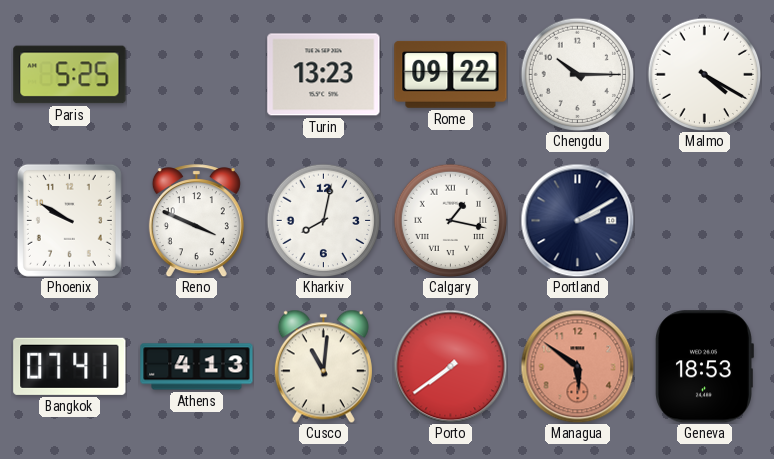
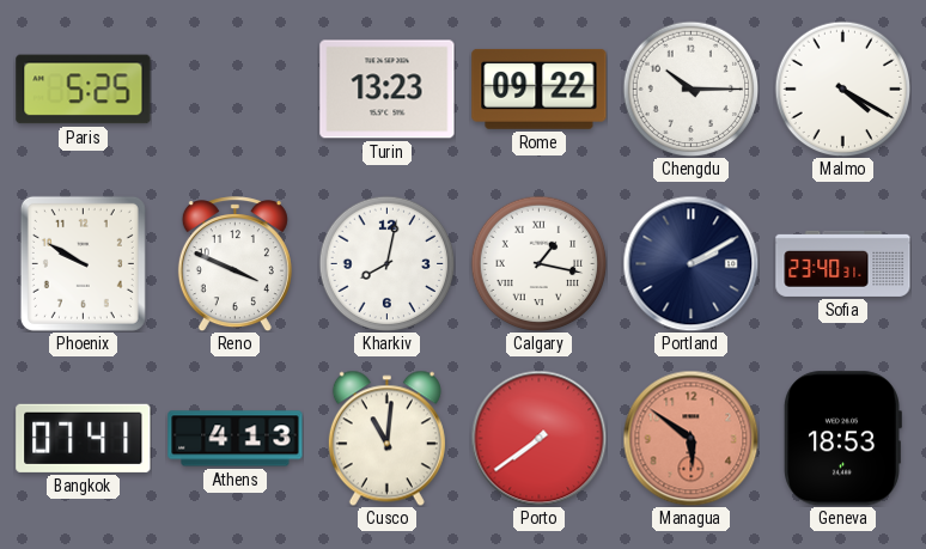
Sofia: none -> 23:40
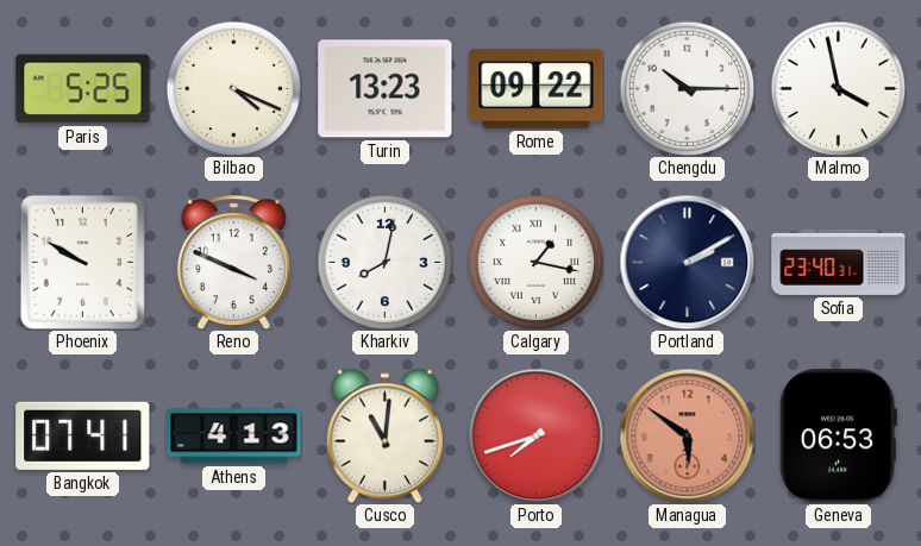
Bilbao: none -> 4:19
Malmo: 4:20 -> 3:58
Porto: 7:39 -> 7:42
Geneva: 18:53 -> 06:53
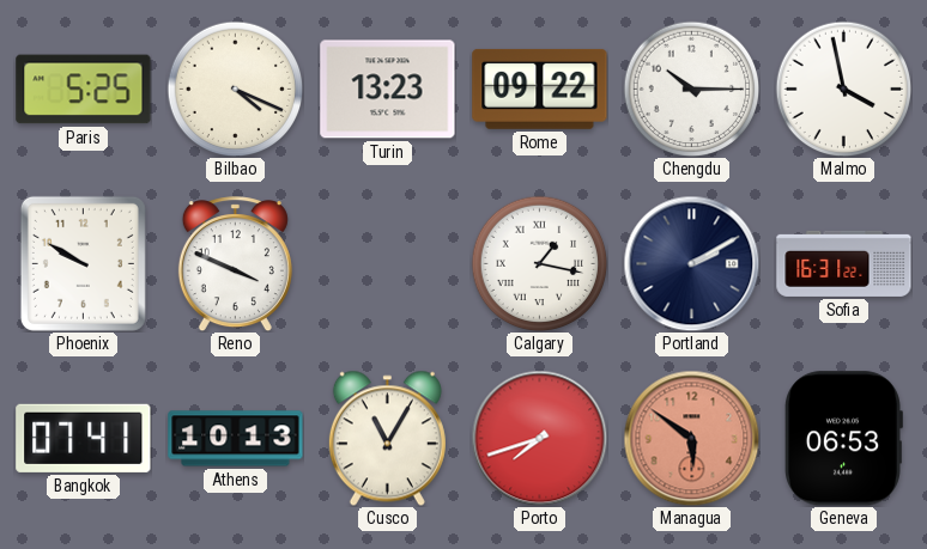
Kharkiv: 8:02 -> none
Sofia: 23:40 -> 16:31
Athens: 4:13 -> 10:13
Cusco: 11:01 -> 11:05
